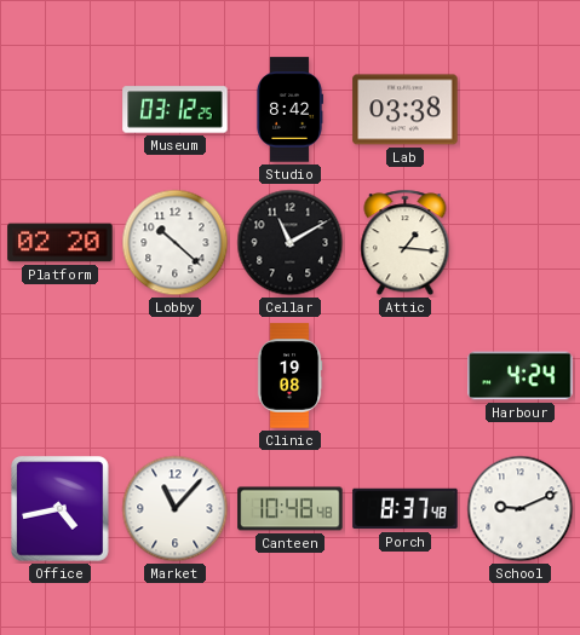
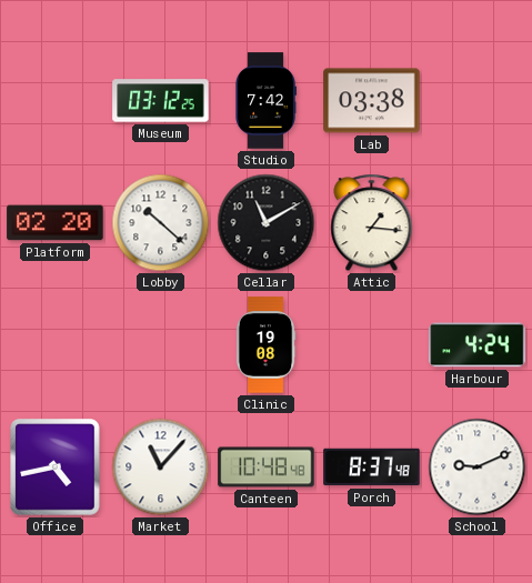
Studio: 8:42 -> 7:42
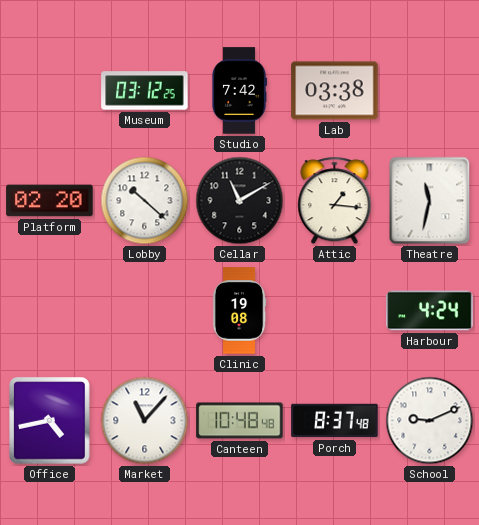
Theatre: none -> 11:32
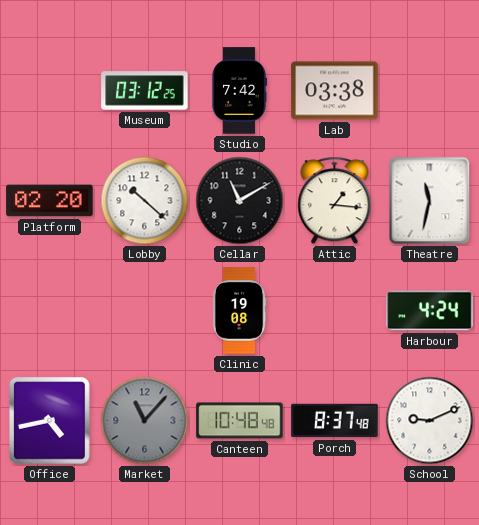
Market dial: white -> grey
